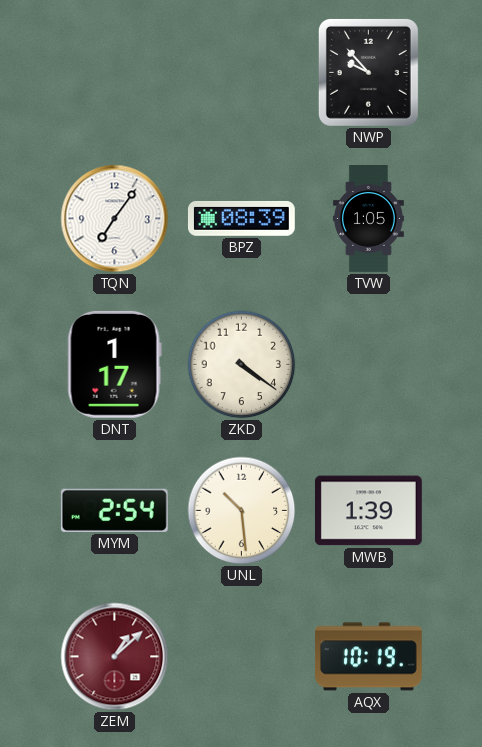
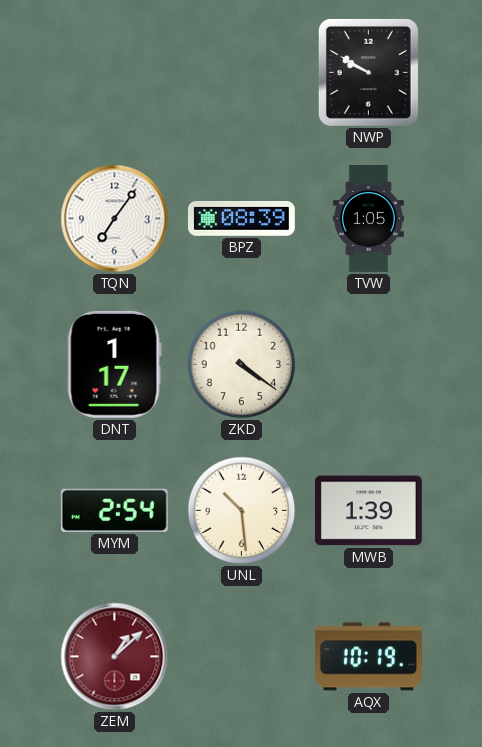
NWP: 9:53 -> 9:50
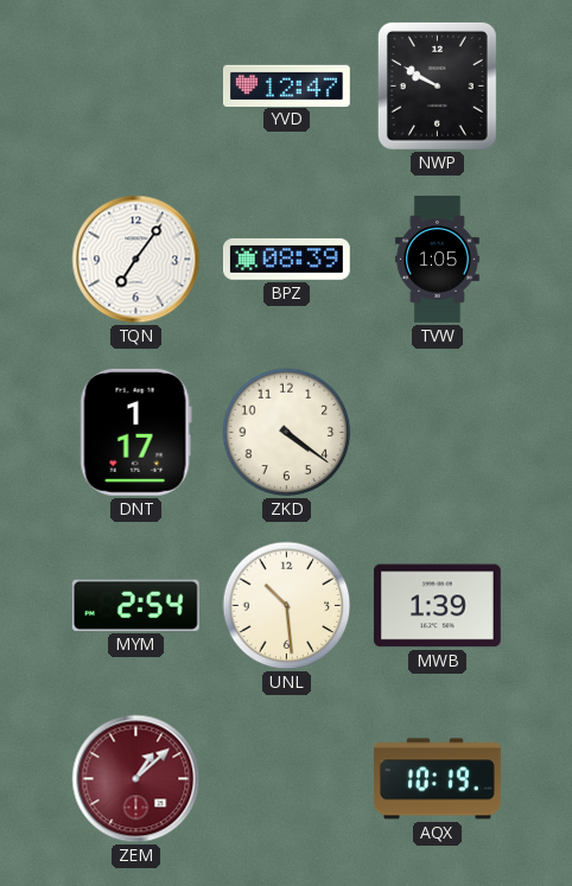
YVD: none -> 12:47
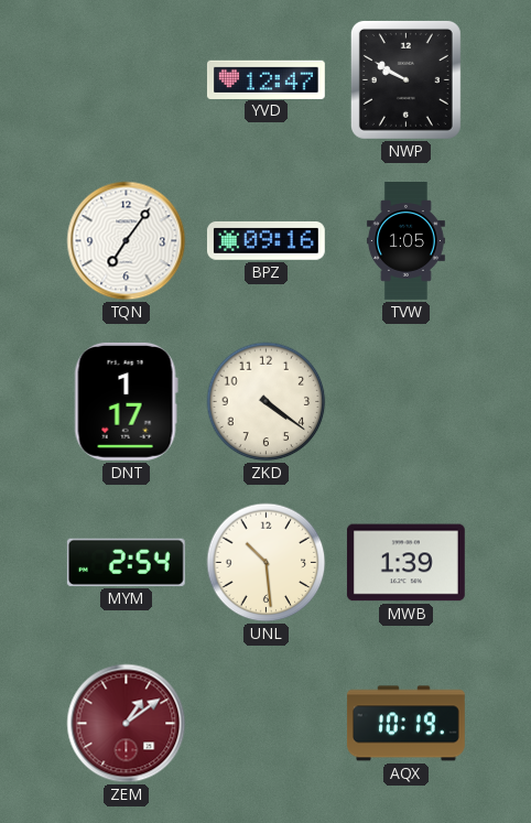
BPZ: 08:39 -> 09:16
ZEM: 1:08 -> 1:09
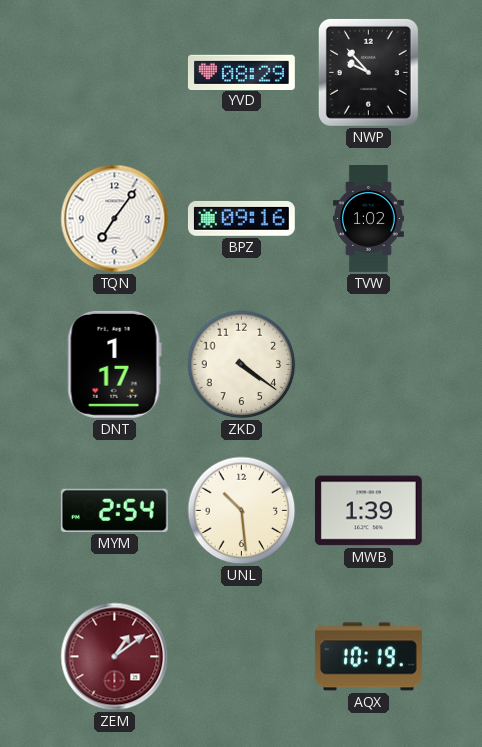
YVD: 12:47 -> 08:29
NWP: 9:50 -> 9:53
TVW: 1:05 -> 1:02
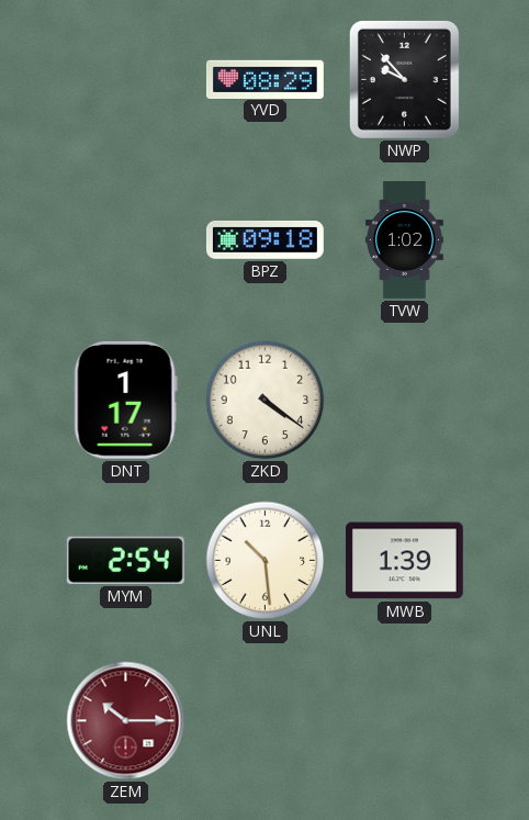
TQN: 7:06 -> none
BPZ: 09:16 -> 09:18
ZEM: 1:09 -> 10:15
AQX: 10:19 -> none
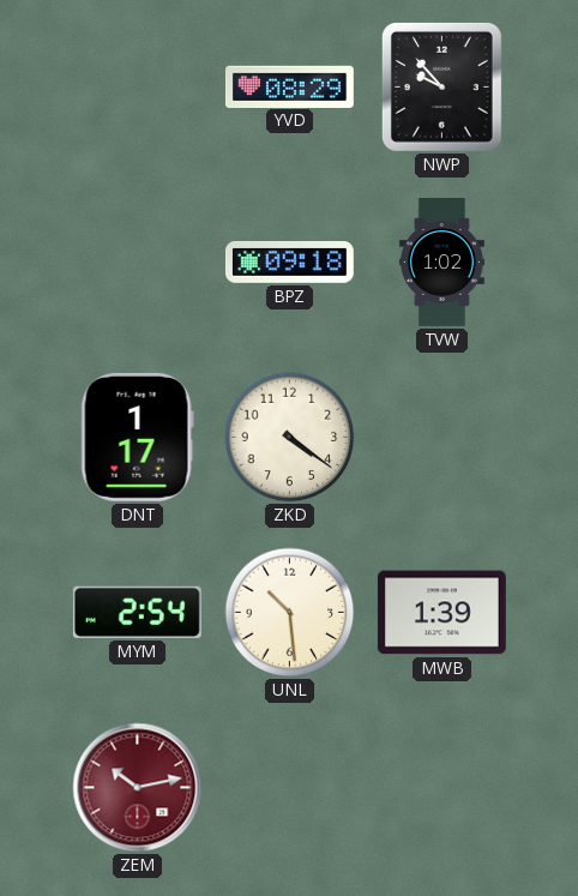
ZEM: 10:15 -> 10:13
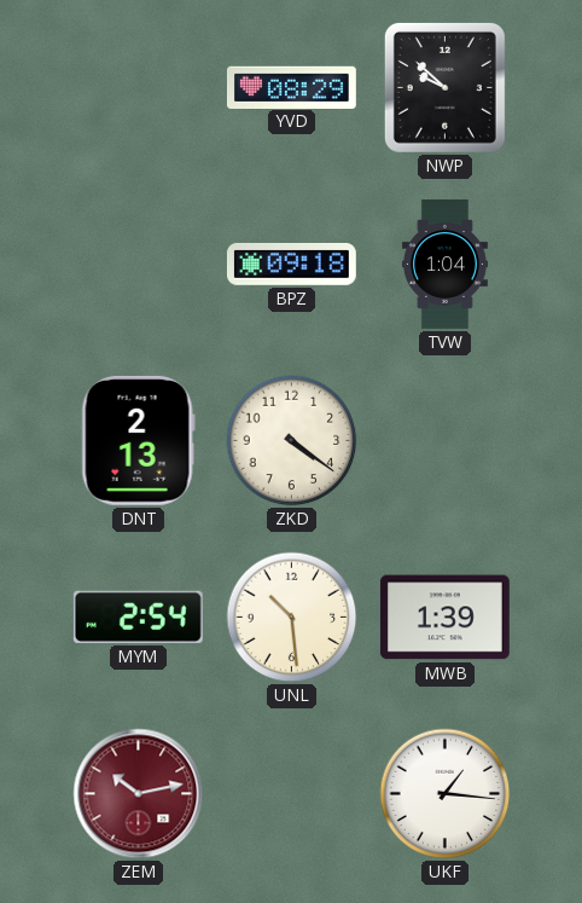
NWP: 9:53 -> 9:52
TVW: 1:02 -> 1:04
DNT: 1:17 -> 2:13
UKF: none -> 1:16
